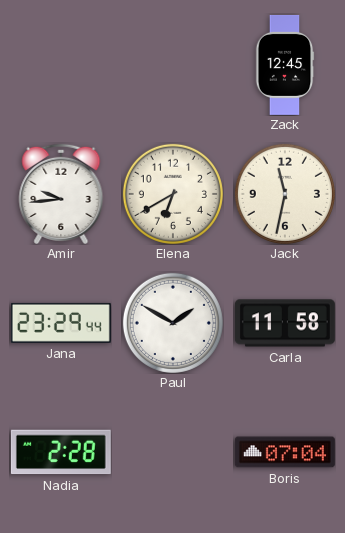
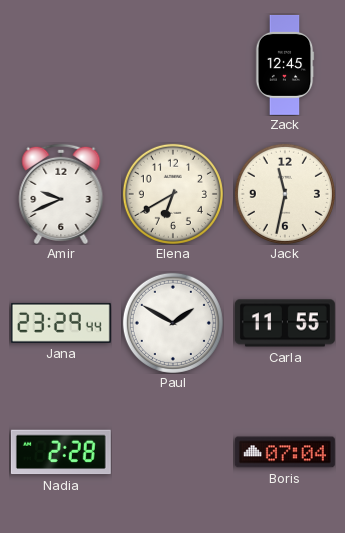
Amir: 9:44 -> 9:41
Carla: 11:58 -> 11:55
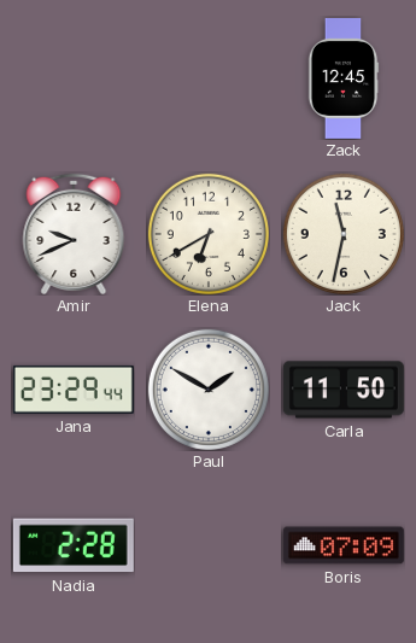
Carla: 11:55 -> 11:50
Boris: 07:04 -> 07:09
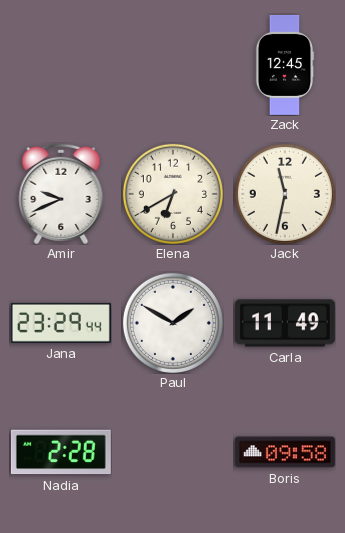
Carla: 11:50 -> 11:49
Boris: 07:09 -> 09:58
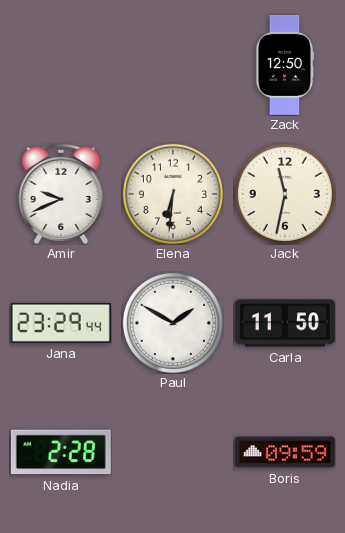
Zack: 12:45 -> 12:50
Elena: 6:40 -> 6:31
Carla: 11:49 -> 11:50
Boris: 09:58 -> 09:59
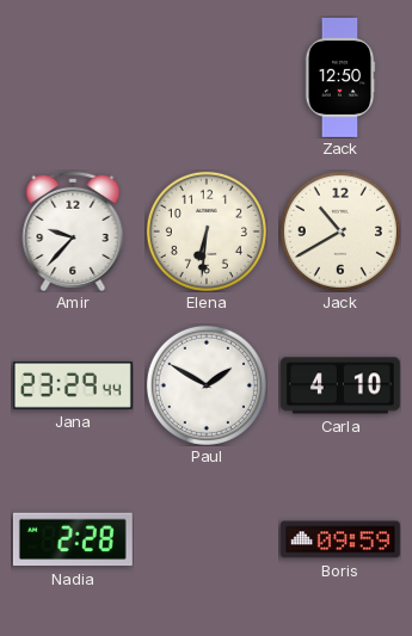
Amir: 9:41 -> 9:37
Jack: 11:32 -> 10:40
Carla: 11:50 -> 4:10
